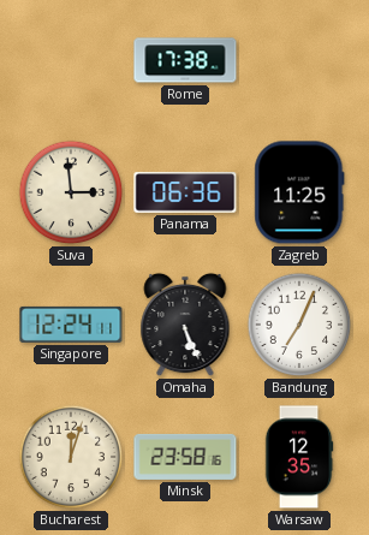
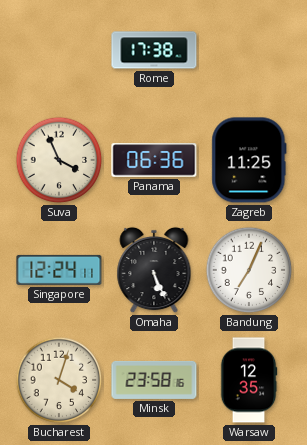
Suva: 2:59 -> 3:56
Bucharest: 12:03 -> 4:03
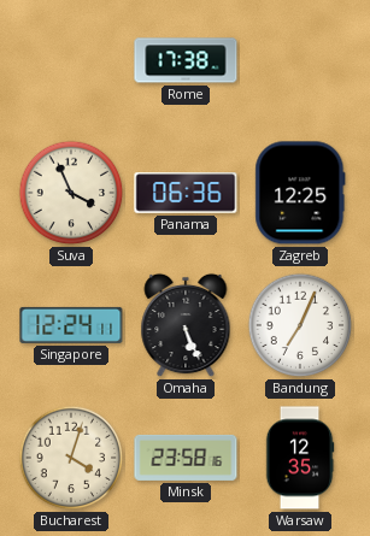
Zagreb: 11:25 -> 12:25
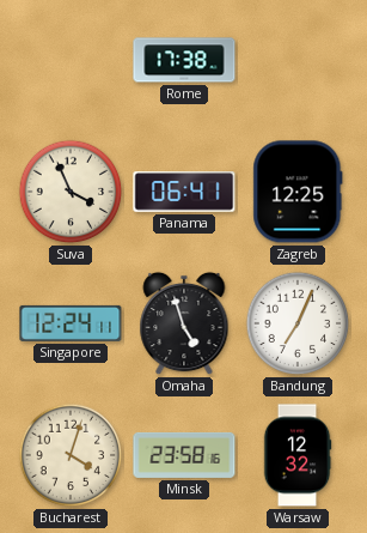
Panama: 06:36 -> 06:41
Omaha: 5:26 -> 4:57
Warsaw: 12:35 -> 12:32
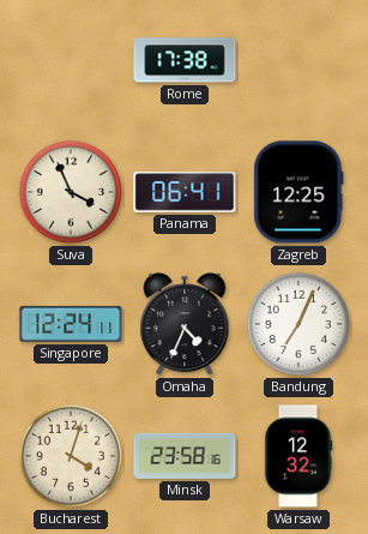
Omaha: 4:57 -> 4:34
